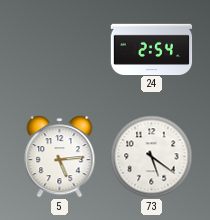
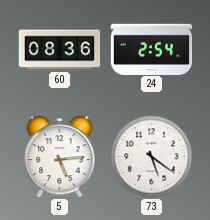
60: none -> 08:36
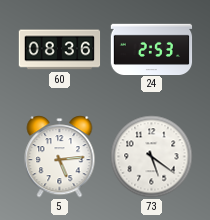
24: 2:54 -> 2:53
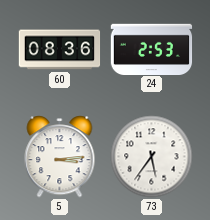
5: 5:14 -> 3:14
73: 5:21 -> 5:36
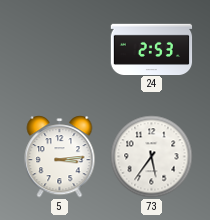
60: 08:36 -> none
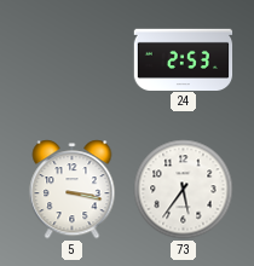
5: 3:14 -> 3:17
